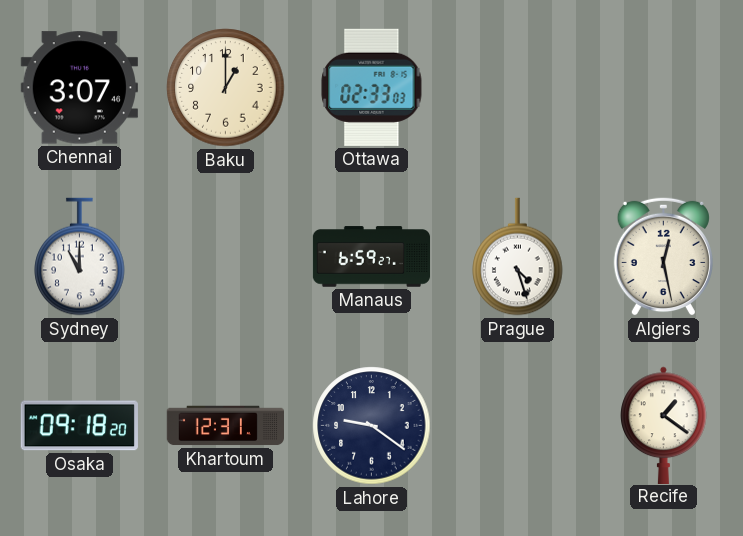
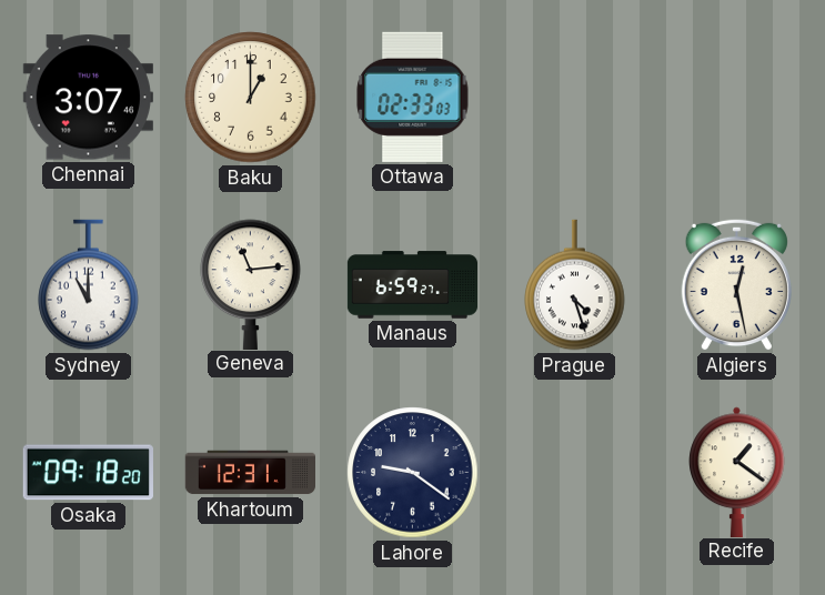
Geneva: none -> 11:14
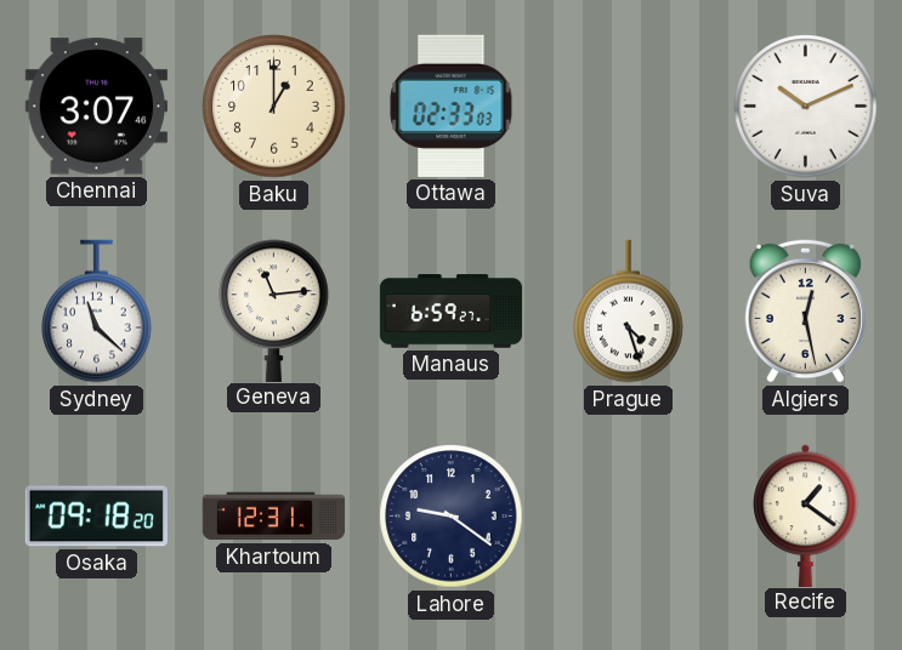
Suva: none -> 10:11
Sydney: 11:00 -> 11:22
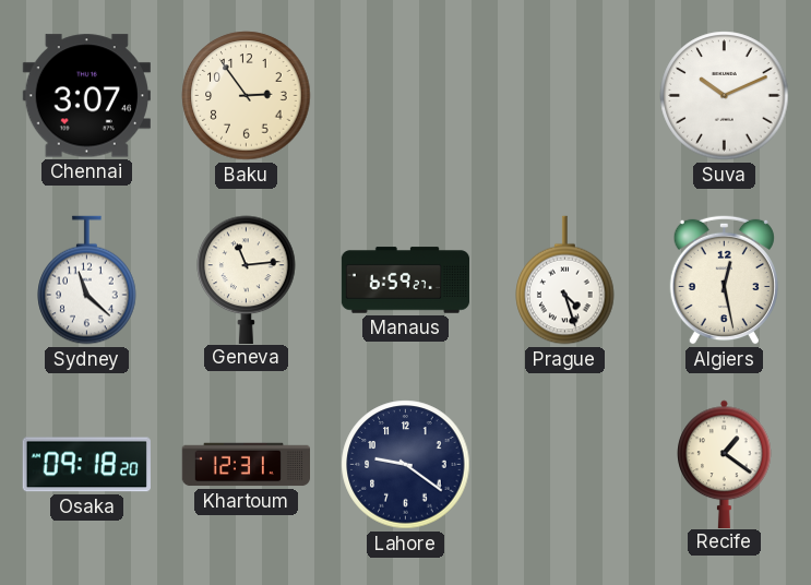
Baku: 1:00 -> 2:54
Ottawa: 02:33 -> none
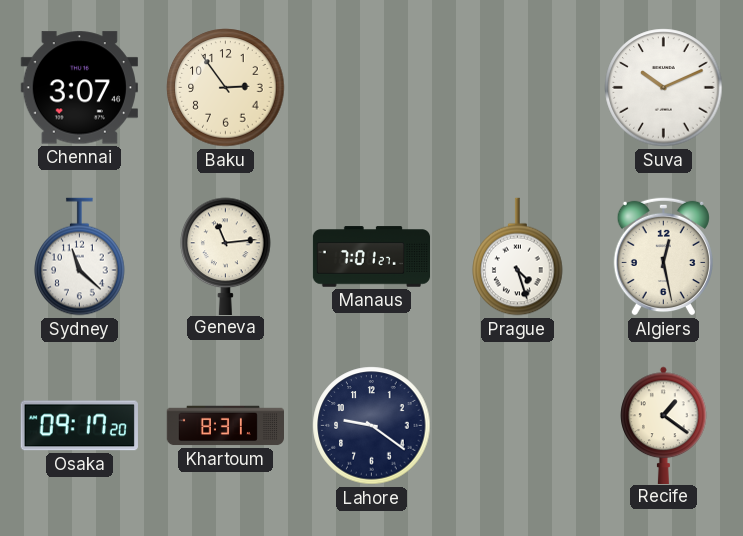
Manaus: 6:59 -> 7:01
Osaka: 09:18 -> 09:17
Khartoum: 12:31 -> 8:31
